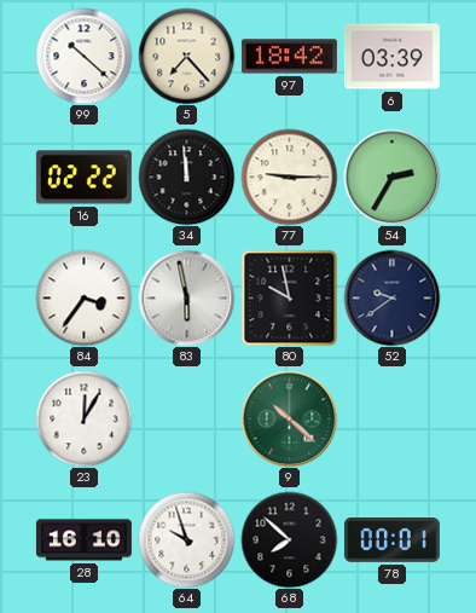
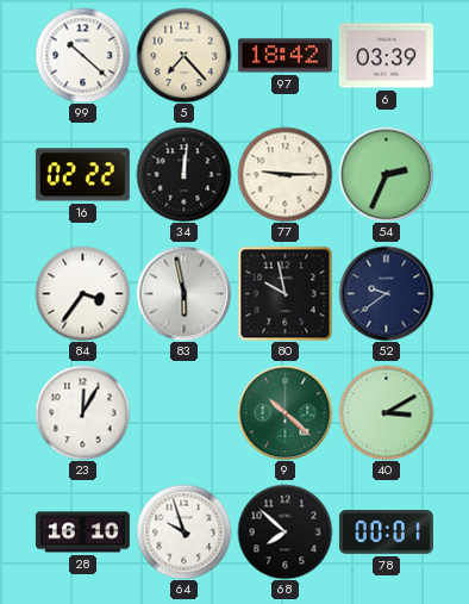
34: 11:59 -> 12:01
54: 2:35 -> 2:34
40: none -> 3:10
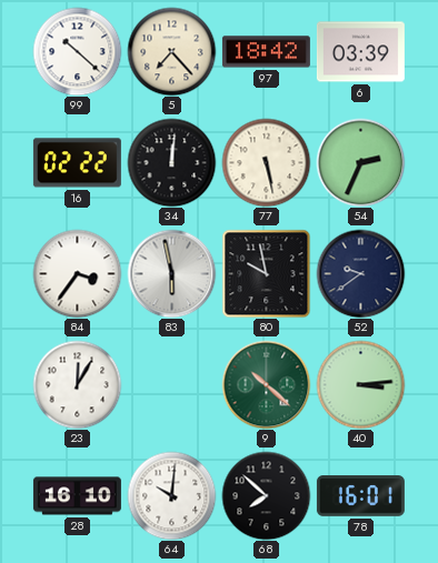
77: 9:15 -> 5:28
40: 3:10 -> 3:14
64: 9:57 -> 10:01
78: 00:01 -> 16:01
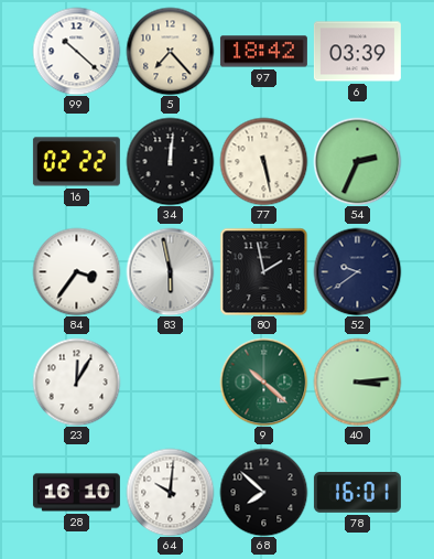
80: 9:58 -> 1:58
